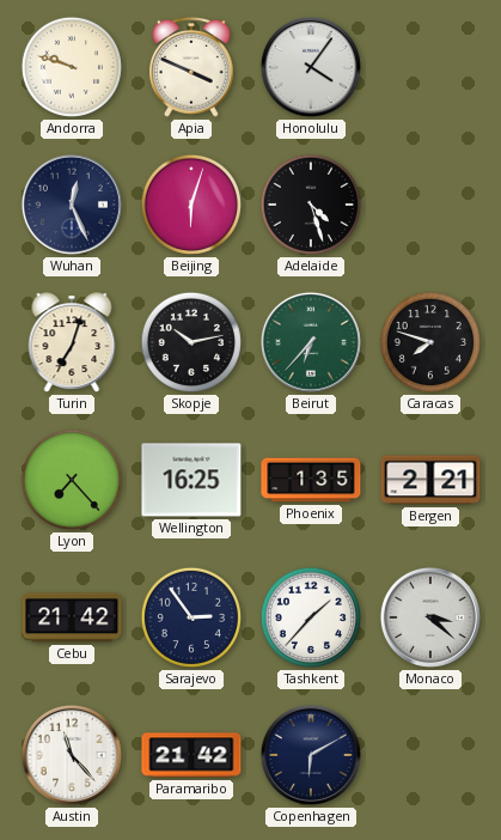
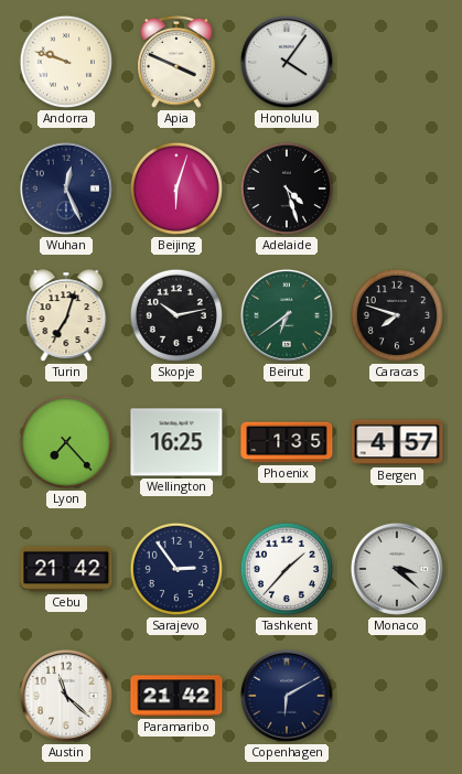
Beirut: 6:37 -> 6:39
Bergen: 2:21 -> 4:57
Austin: 11:23 -> 11:22
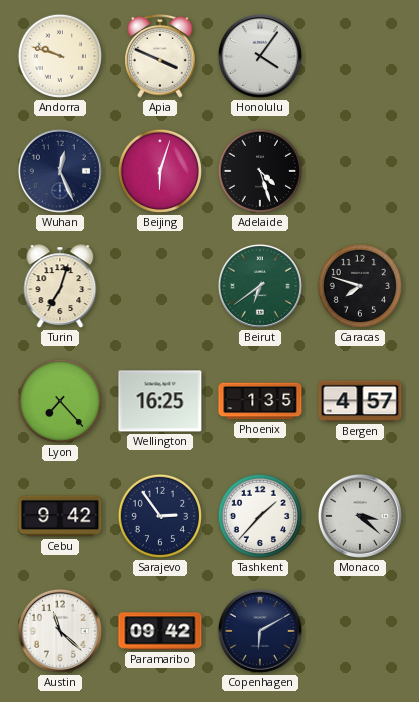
Skopje: 10:13 -> none
Cebu: 21:42 -> 9:42
Paramaribo: 21:42 -> 09:42
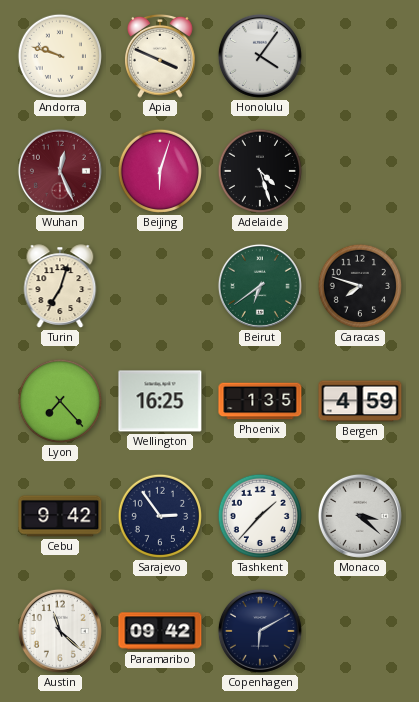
Wuhan dial: navy -> burgundy
Bergen: 4:57 -> 4:59
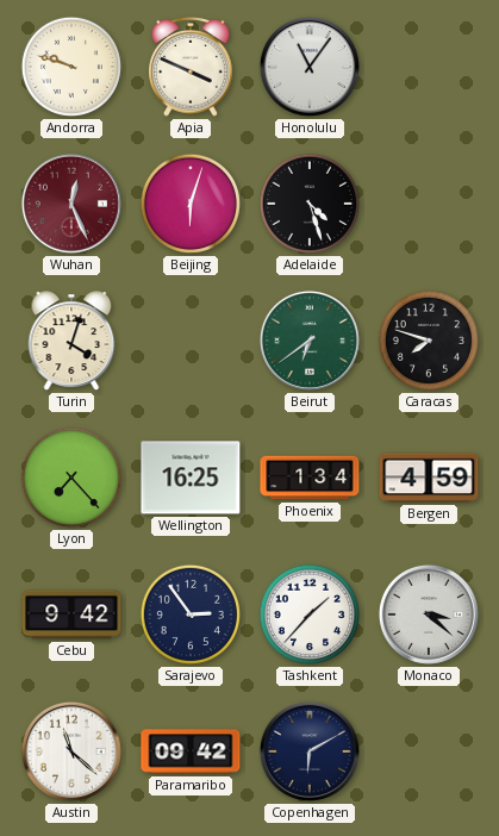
Honolulu: 4:06 -> 11:06
Turin: 7:03 -> 4:03
Phoenix: 1:35 -> 1:34
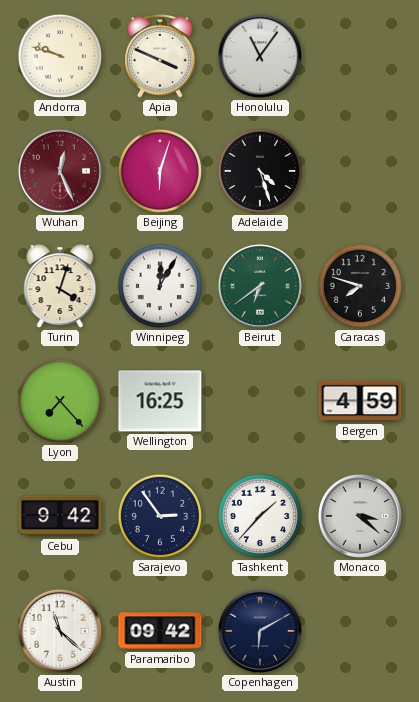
Winnipeg: none -> 12:05
Phoenix: 1:34 -> none
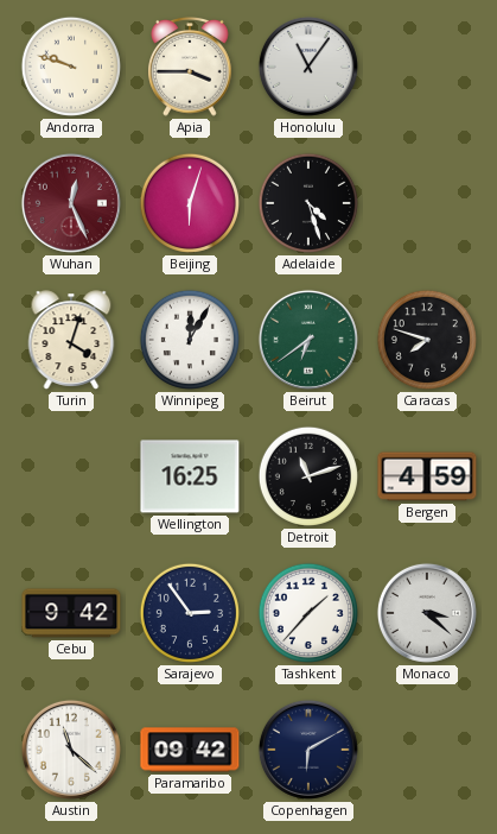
Apia: 3:49 -> 3:45
Lyon: 7:23 -> none
Detroit: none -> 11:12
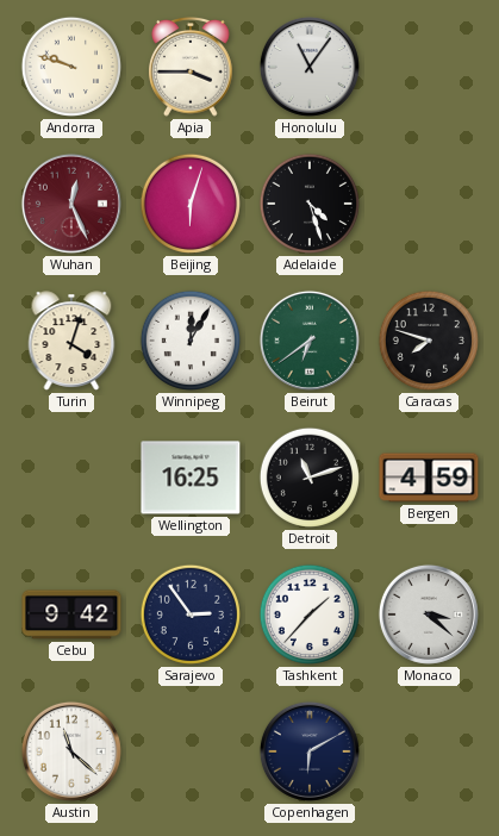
Paramaribo: 09:42 -> none
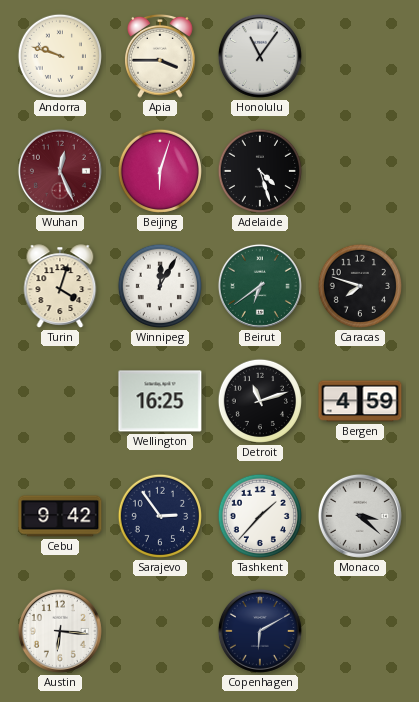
Austin: 11:22 -> 6:16
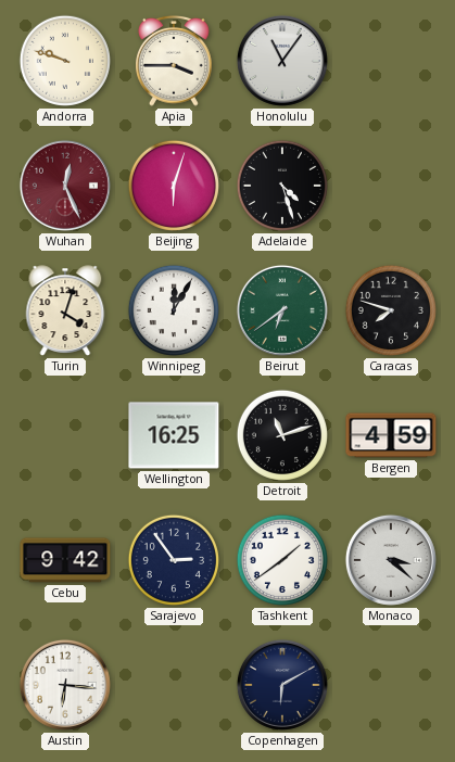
Tashkent: 1:37 -> 1:39
